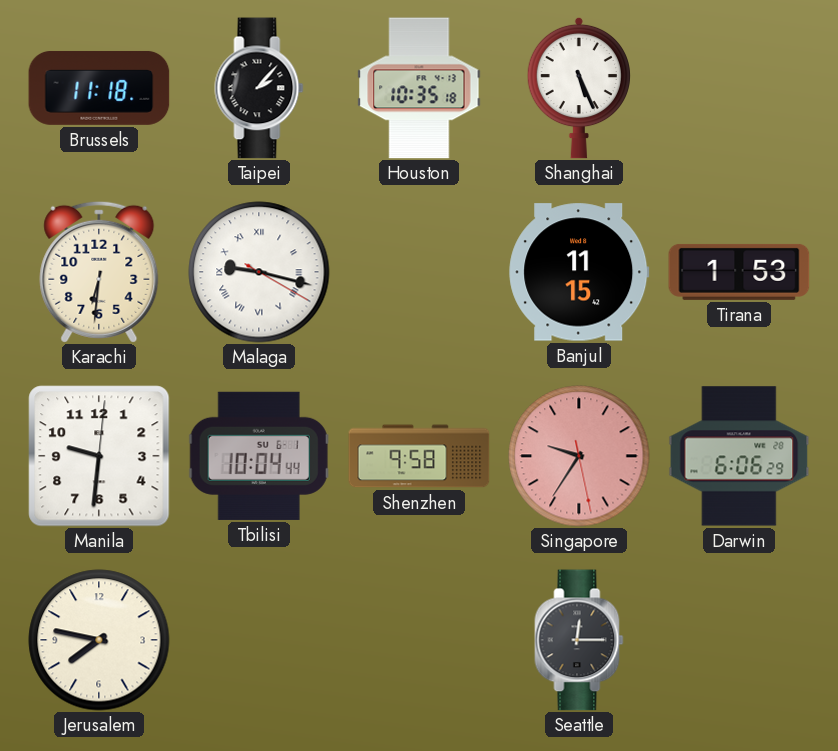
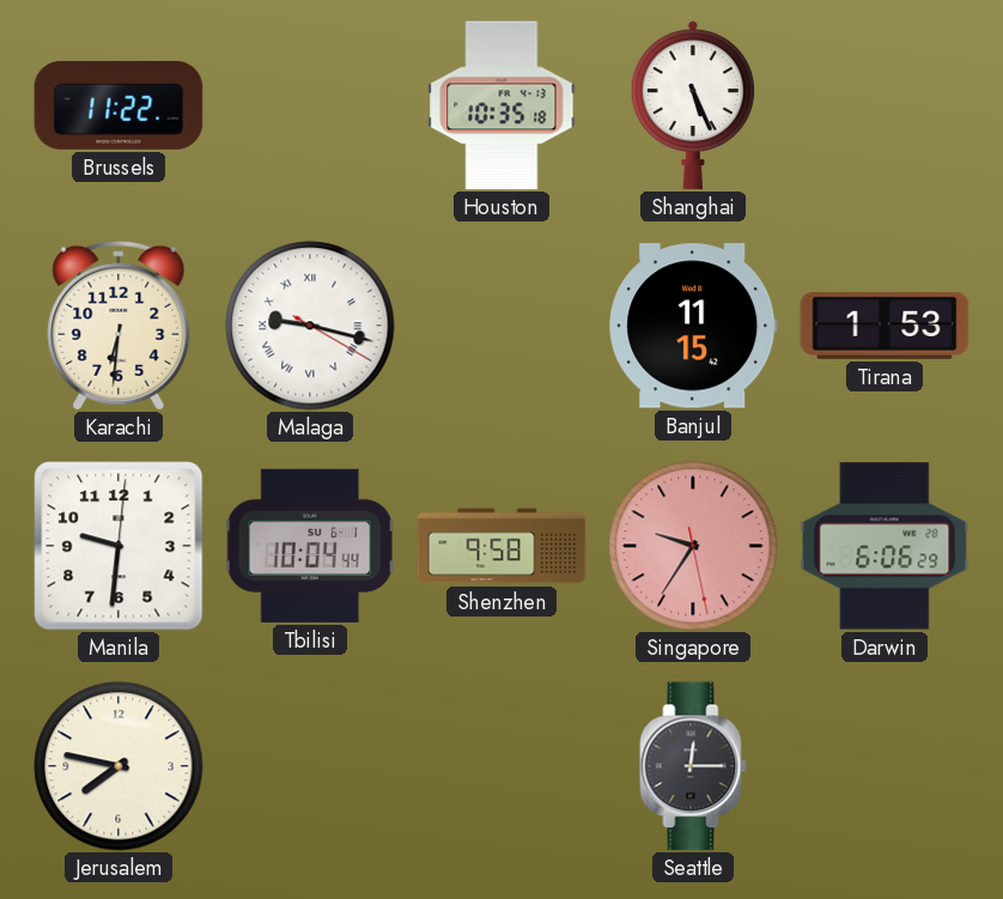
Brussels: 11:18 -> 11:22
Taipei: 2:07 -> none
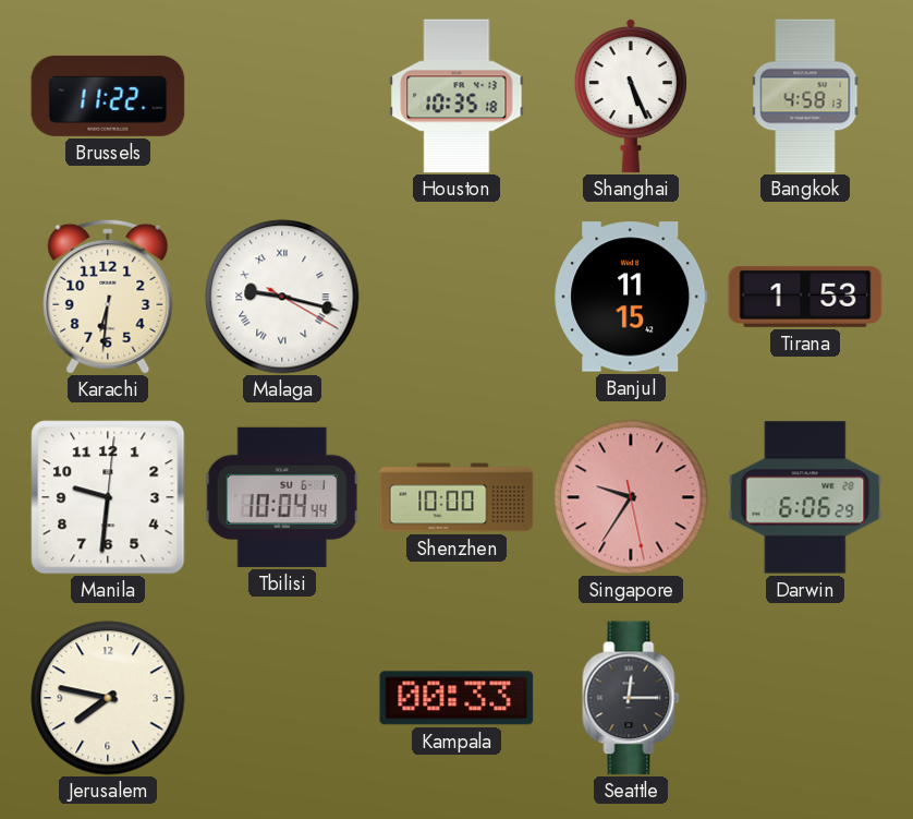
Bangkok: none -> 4:58
Shenzhen: 9:58 -> 10:00
Kampala: none -> 00:33
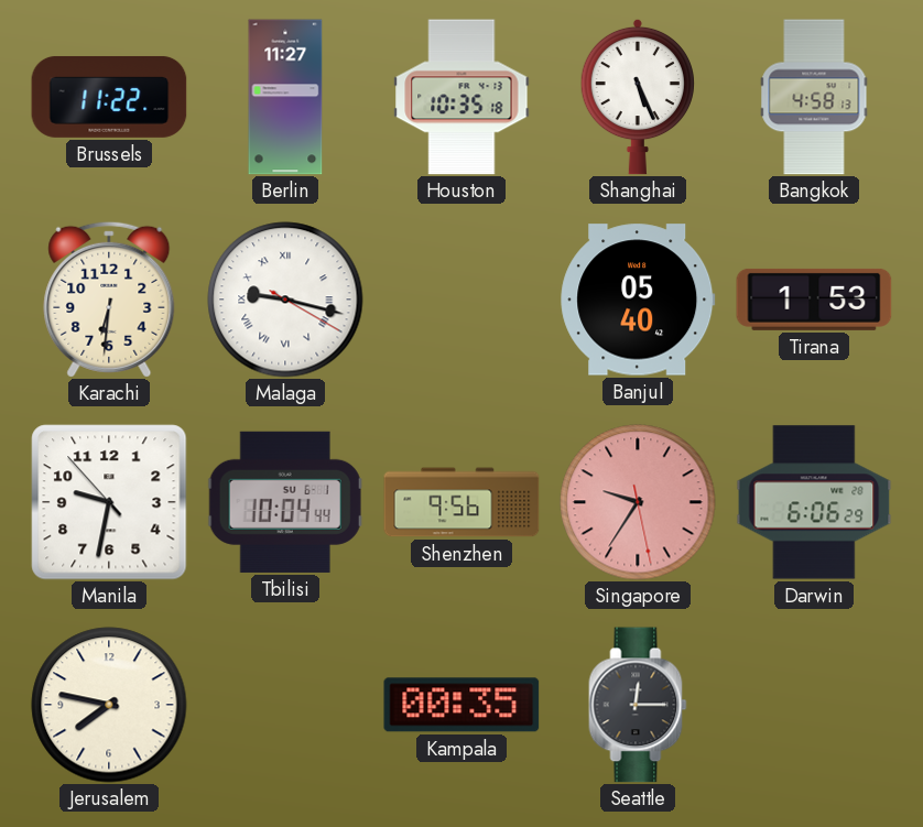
Berlin: none -> 11:27
Banjul: 11:15 -> 05:40
Manila: 9:31:01 -> 9:31:53
Shenzhen: 10:00 -> 9:56
Kampala: 00:33 -> 00:35
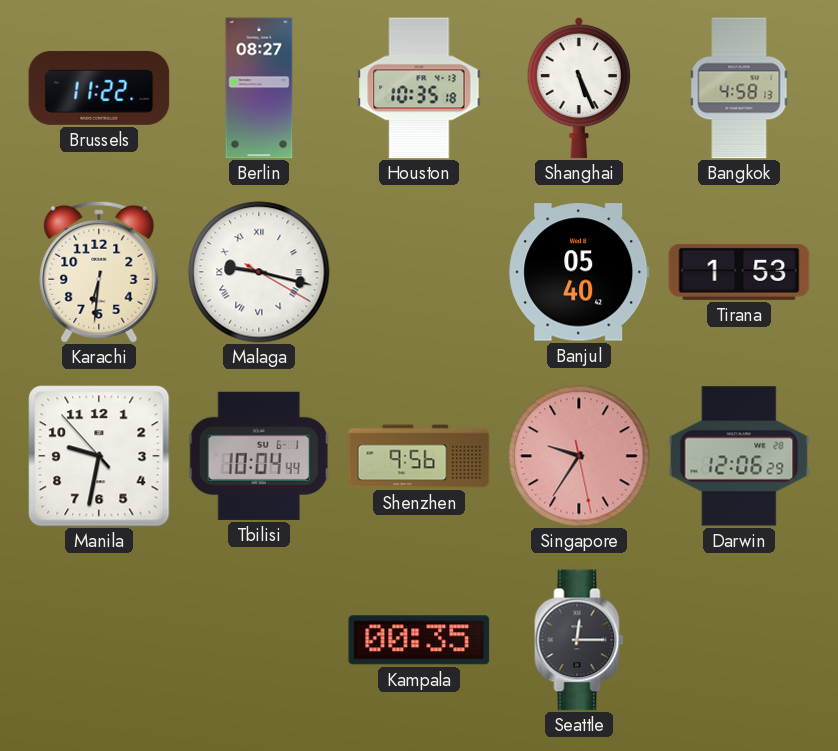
Berlin: 11:27 -> 08:27
Darwin: 6:06 -> 12:06
Jerusalem: 7:47 -> none
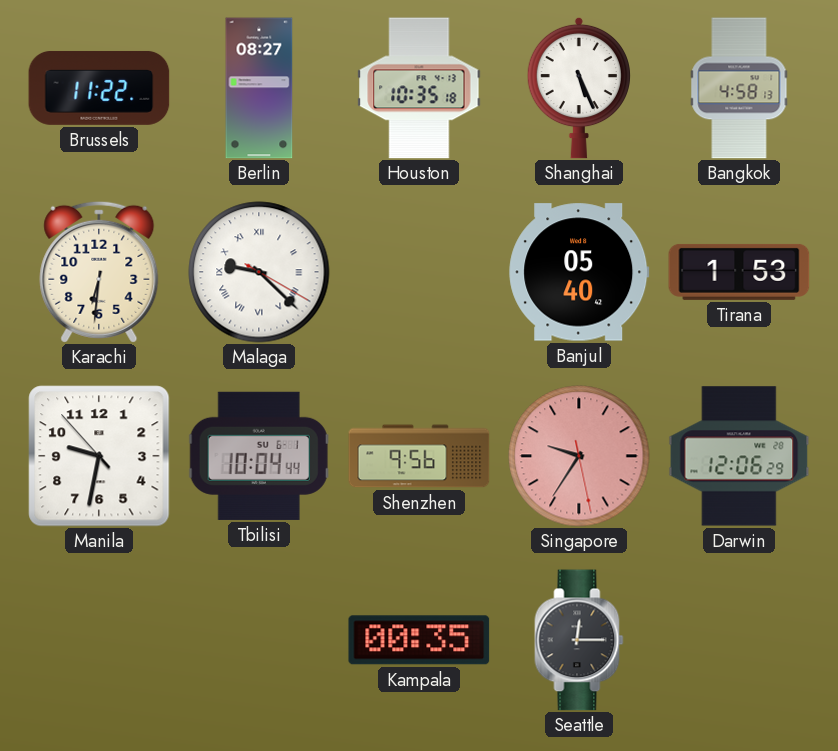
Malaga: 9:17 -> 9:22
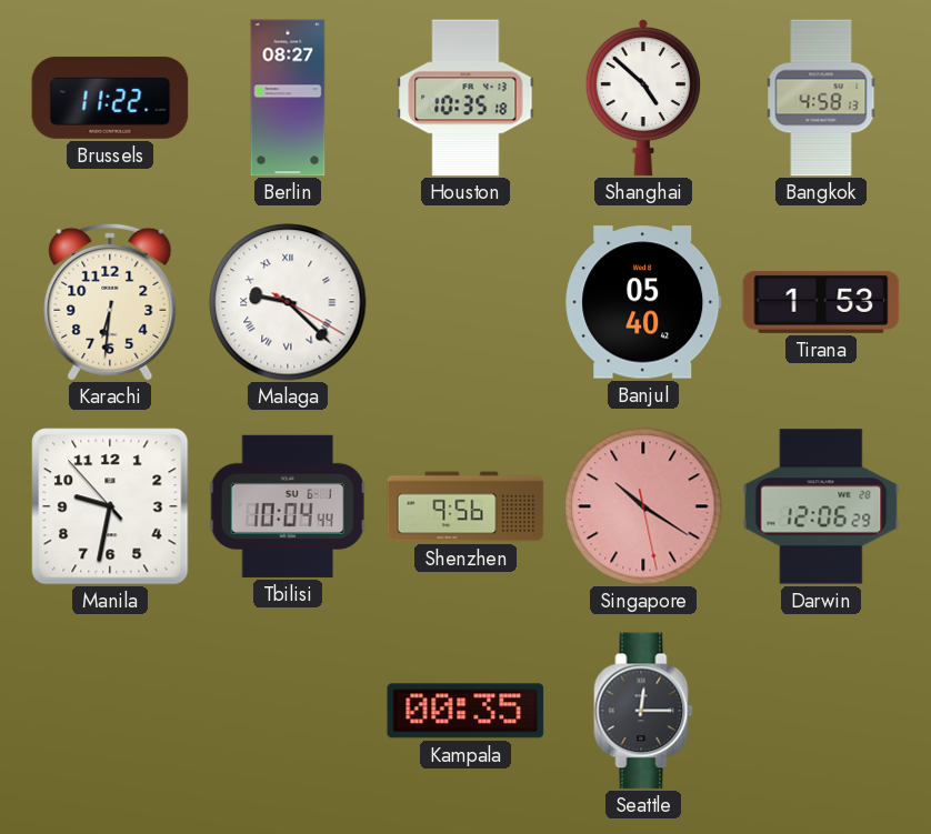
Shanghai: 5:26 -> 4:52
Singapore: 9:35 -> 10:20
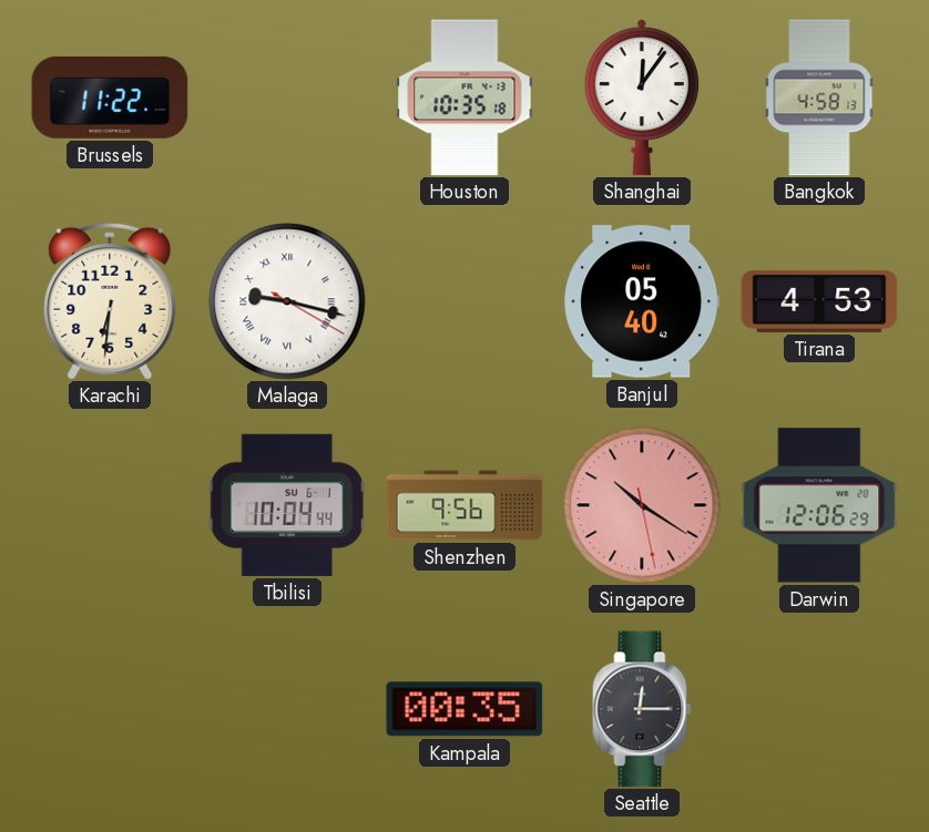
Berlin: 08:27 -> none
Shanghai: 4:52 -> 12:06
Malaga: 9:22 -> 9:17
Tirana: 1:53 -> 4:53
Manila: 9:31 -> none
